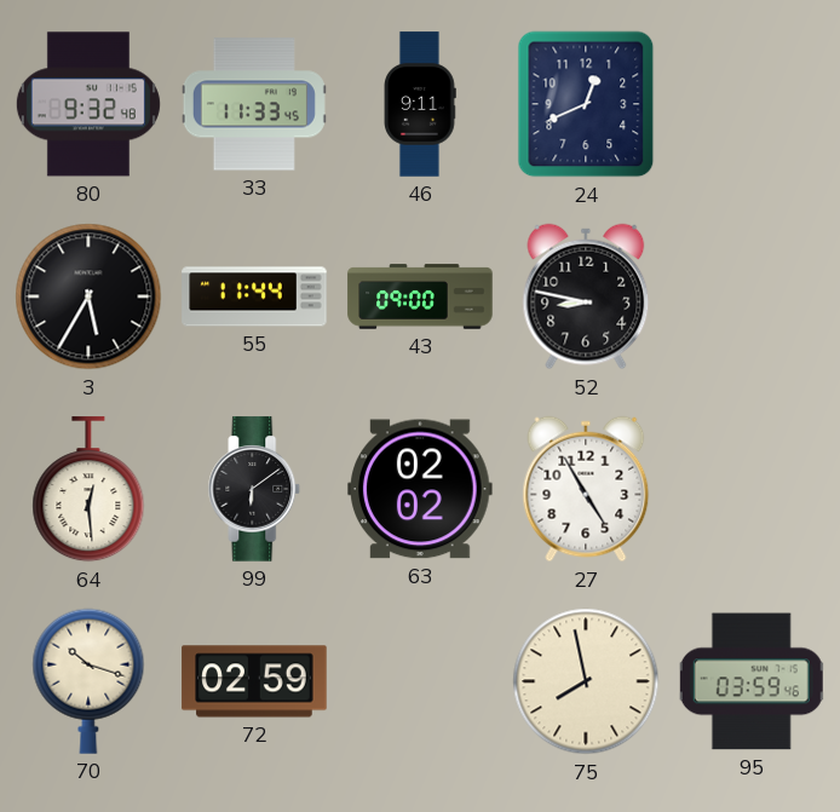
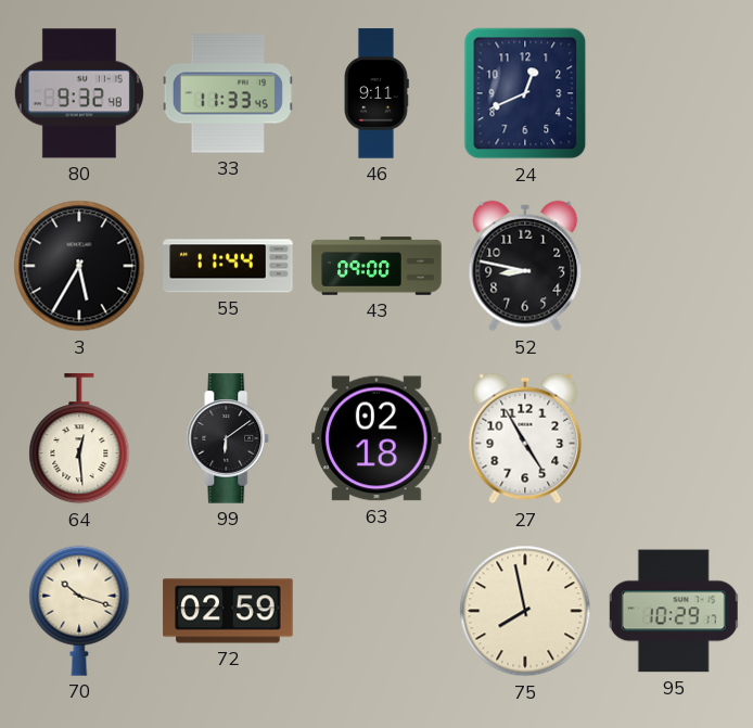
63: 02:02 -> 02:18
95: 03:59 -> 10:29
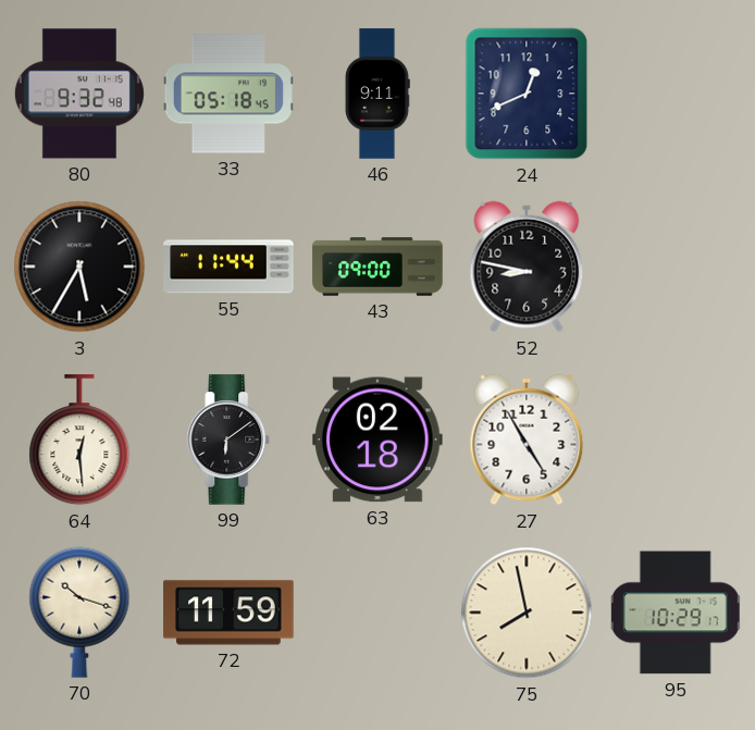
33: 11:33 -> 05:18
72: 02:59 -> 11:59
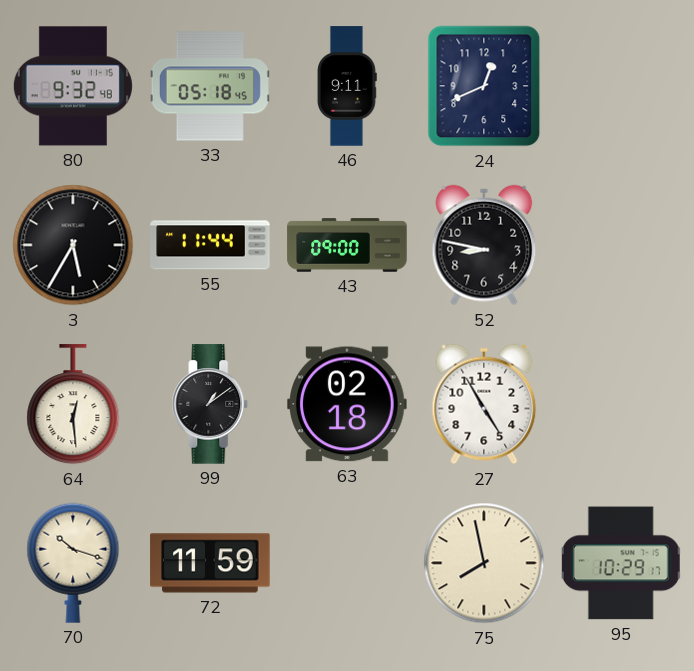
99: 6:09 -> 1:09
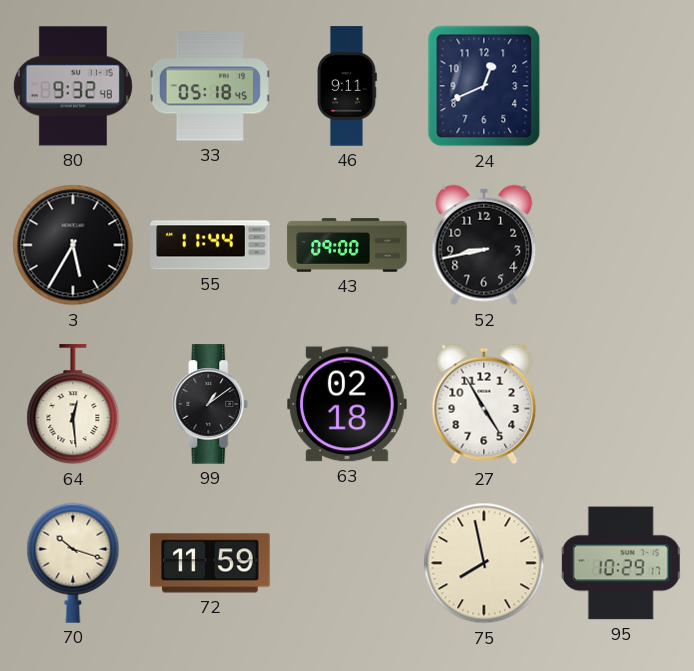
52: 8:47 -> 8:43
